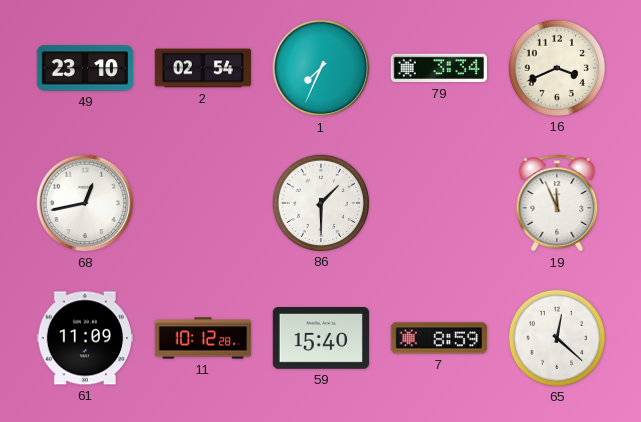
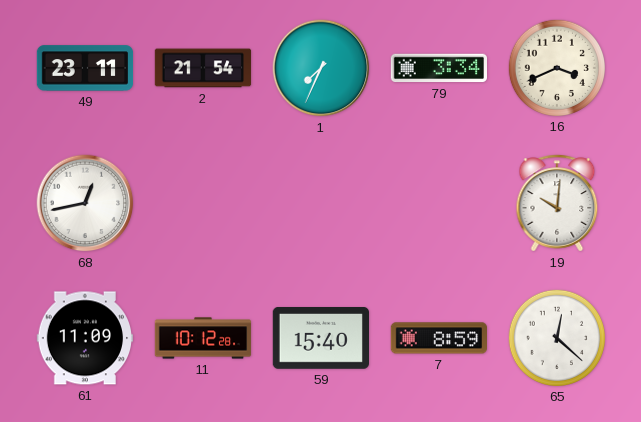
49: 23:10 -> 23:11
2: 02:54 -> 21:54
86: 1:30 -> none
19: 11:56 -> 10:01
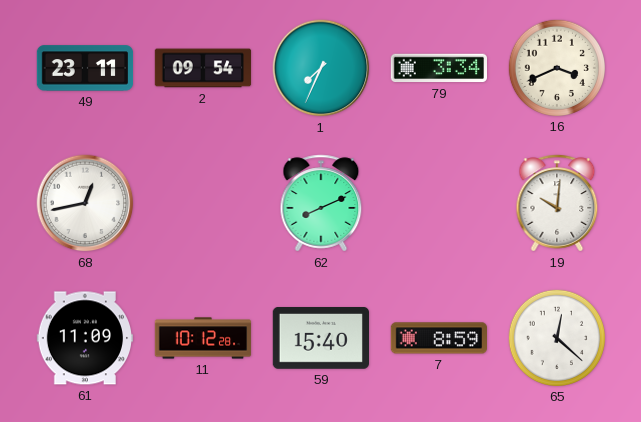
2: 21:54 -> 09:54
62: none -> 8:11
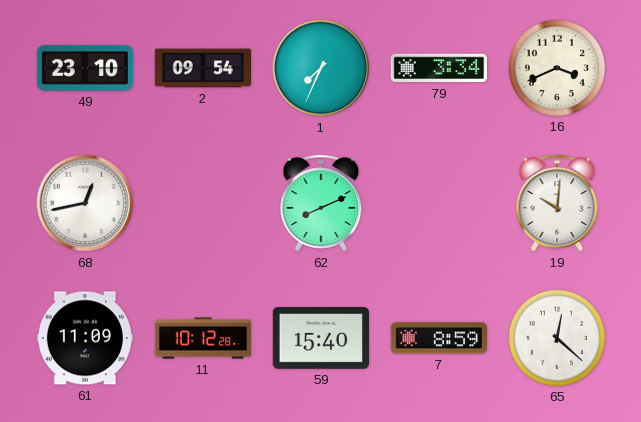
49: 23:11 -> 23:10
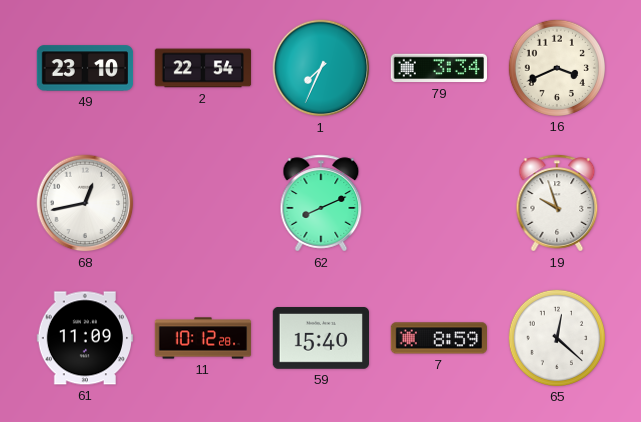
2: 09:54 -> 22:54
19: 10:01 -> 9:57
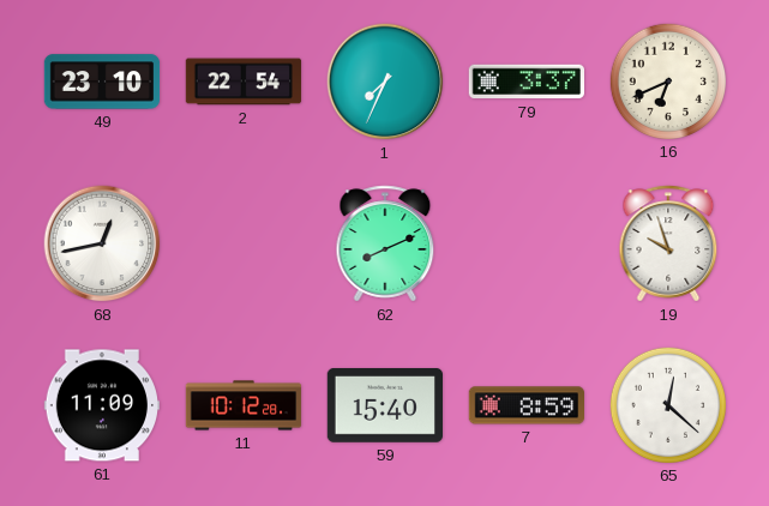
79: 3:34 -> 3:37
16: 3:41 -> 6:41
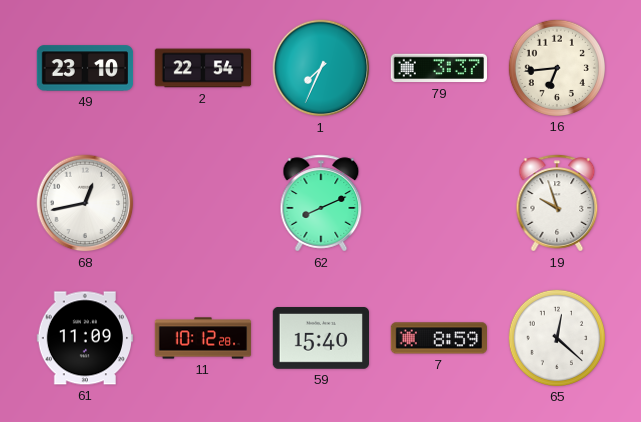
16: 6:41 -> 6:44
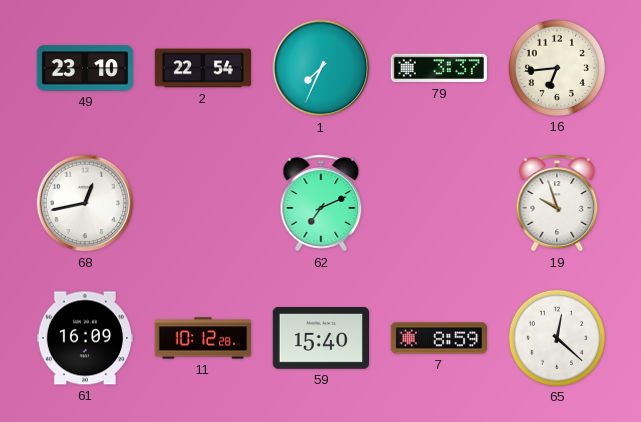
62: 8:11 -> 7:11
61: 11:09 -> 16:09
